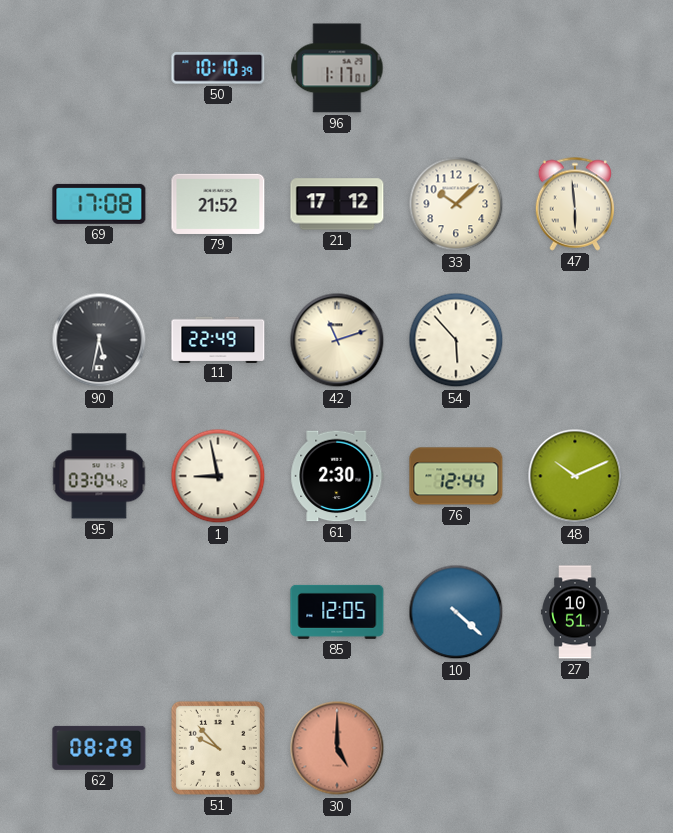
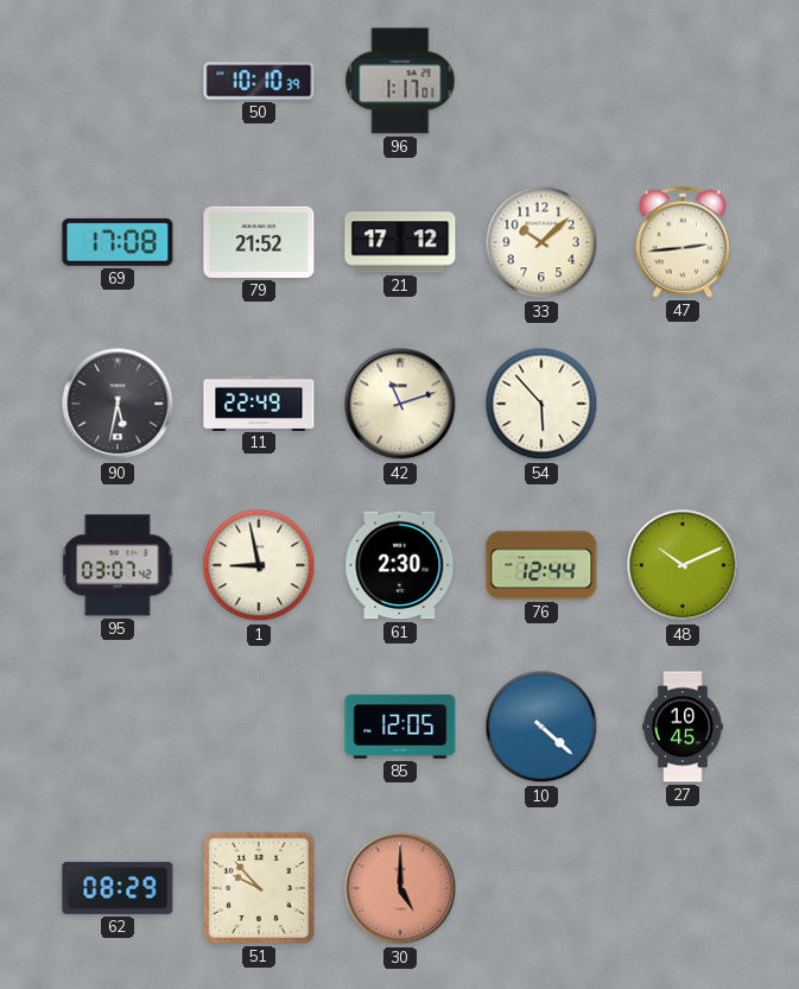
47: 5:59 -> 2:44
95: 03:04 -> 03:07
27: 10:51 -> 10:45
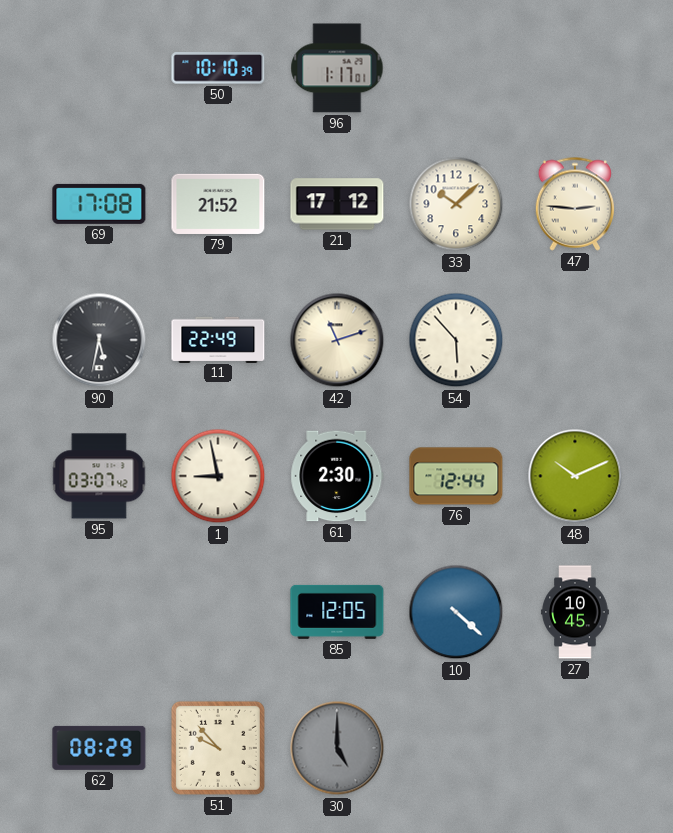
47: 2:44 -> 2:46
30 dial: salmon -> grey
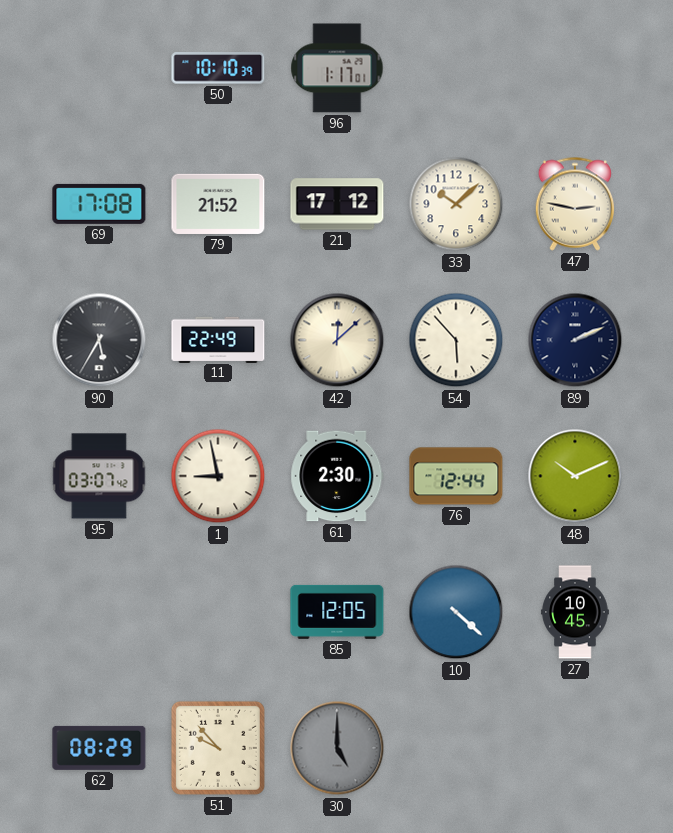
47: 2:46 -> 2:47
90: 5:32 -> 5:35
42: 11:12 -> 12:08
89: none -> 2:11
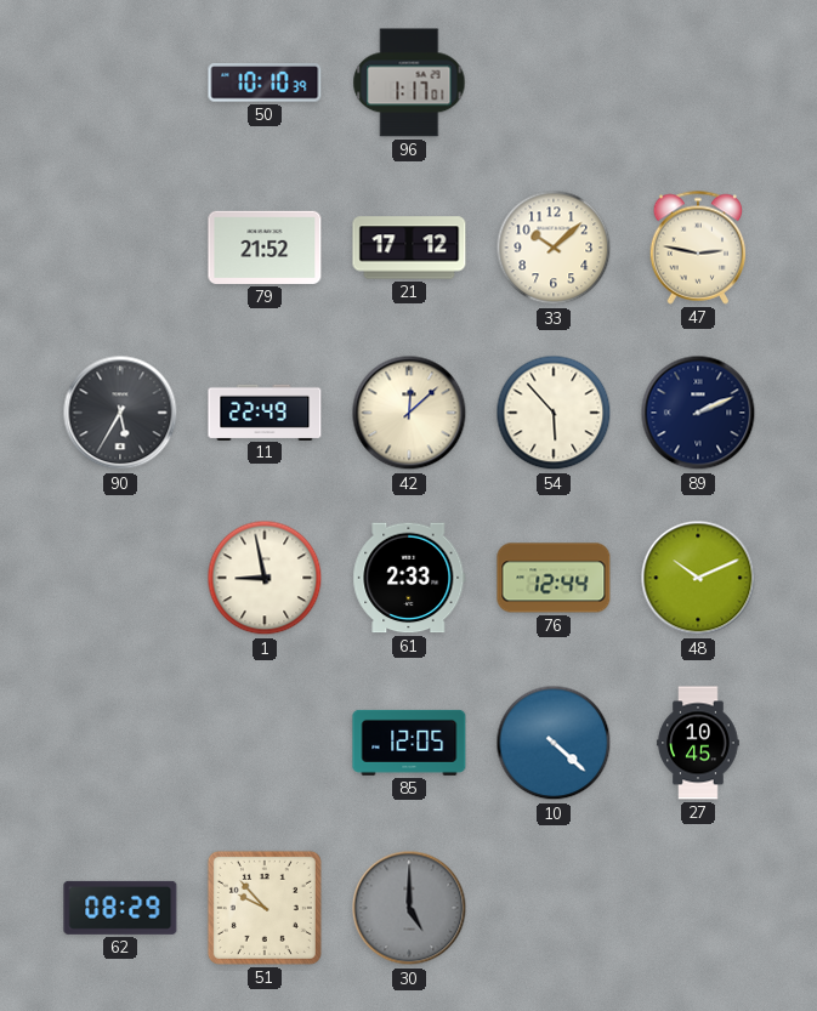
69: 17:08 -> none
95: 03:07 -> none
61: 2:30 -> 2:33
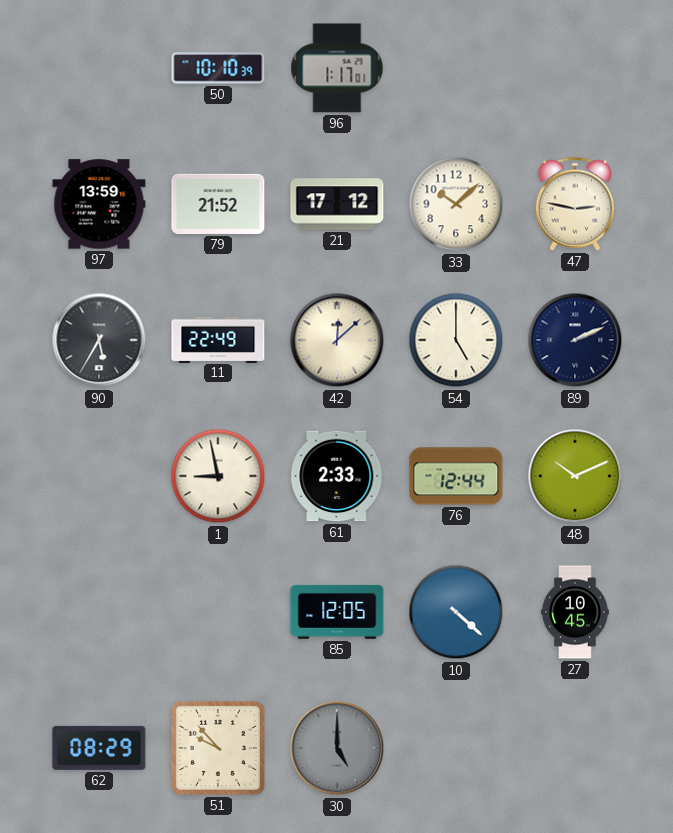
97: none -> 13:59
54: 5:53 -> 5:00
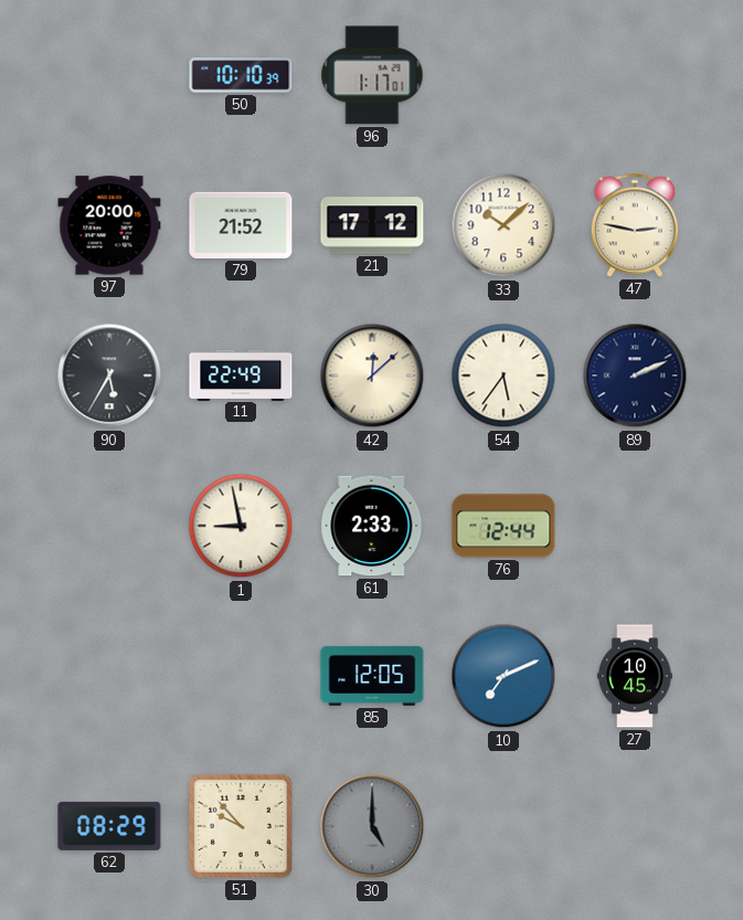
97: 13:59 -> 20:00
54: 5:00 -> 5:36
48: 10:11 -> none
10: 4:22 -> 7:11
